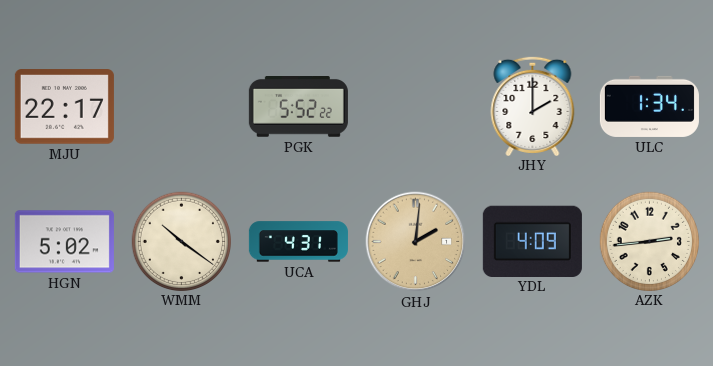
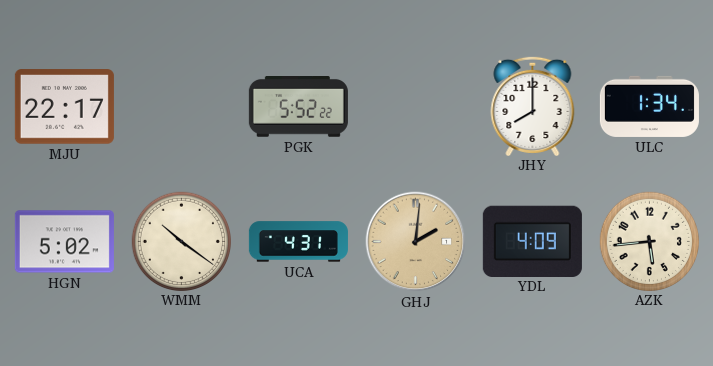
JHY: 2:00 -> 8:00
AZK: 2:44 -> 5:44
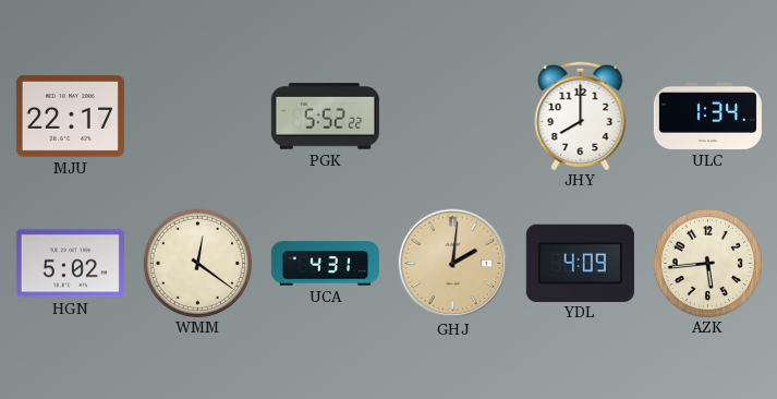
WMM: 10:21 -> 12:21
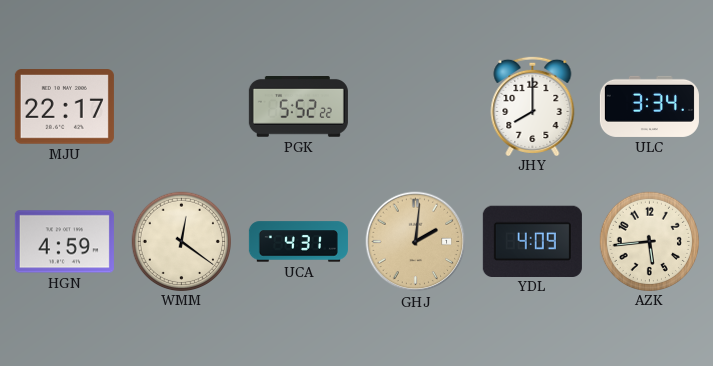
ULC: 1:34 -> 3:34
HGN: 5:02 -> 4:59
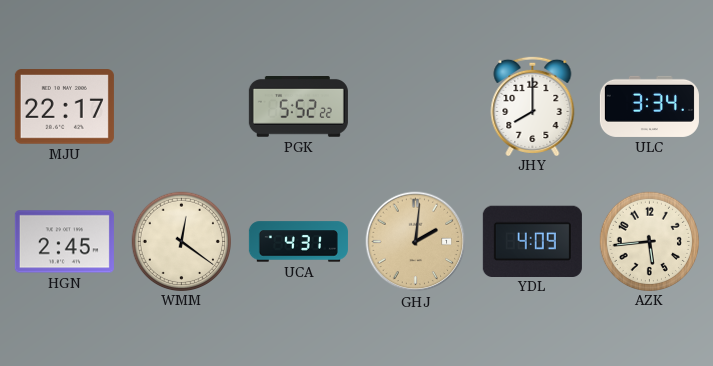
HGN: 4:59 -> 2:45
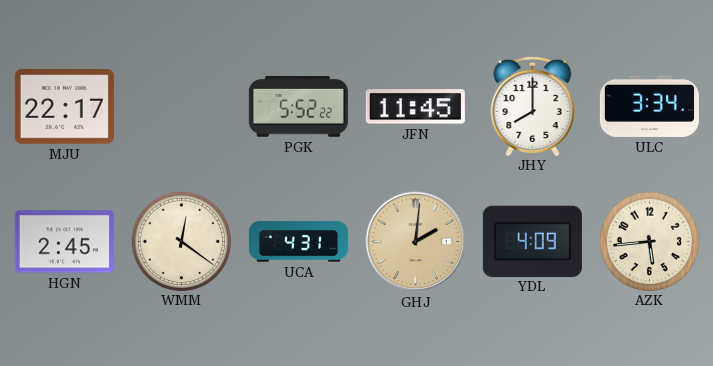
JFN: none -> 11:45
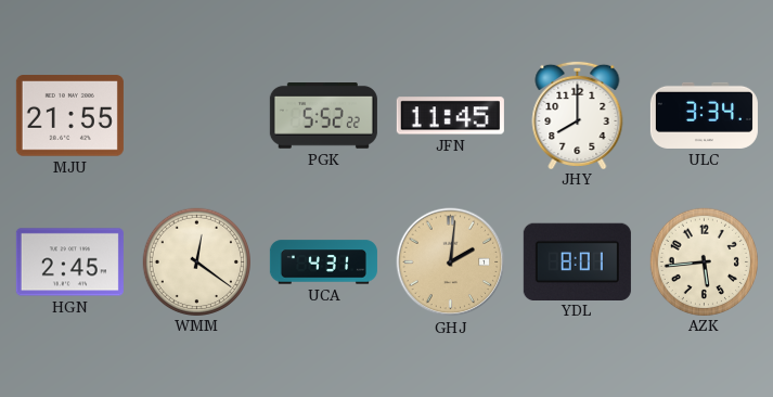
MJU: 22:17 -> 21:55
YDL: 4:09 -> 8:01
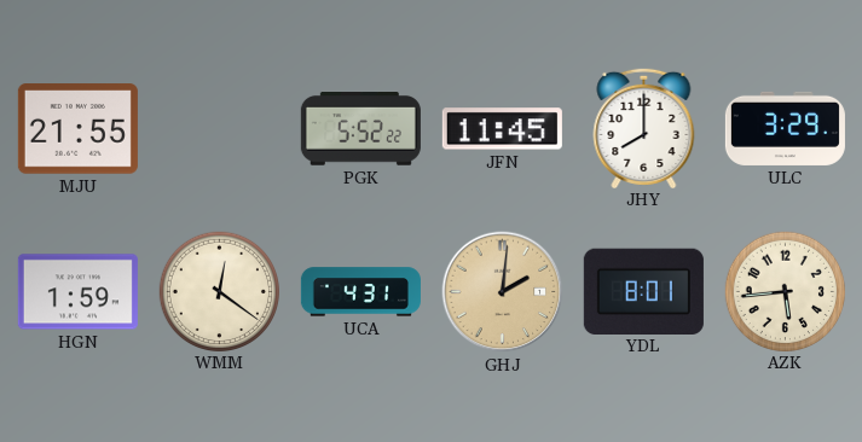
ULC: 3:34 -> 3:29
HGN: 2:45 -> 1:59
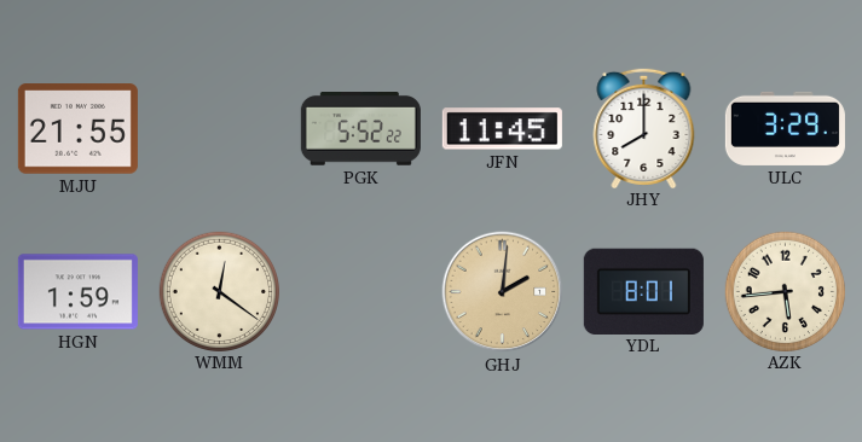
UCA: 4:31 -> none
